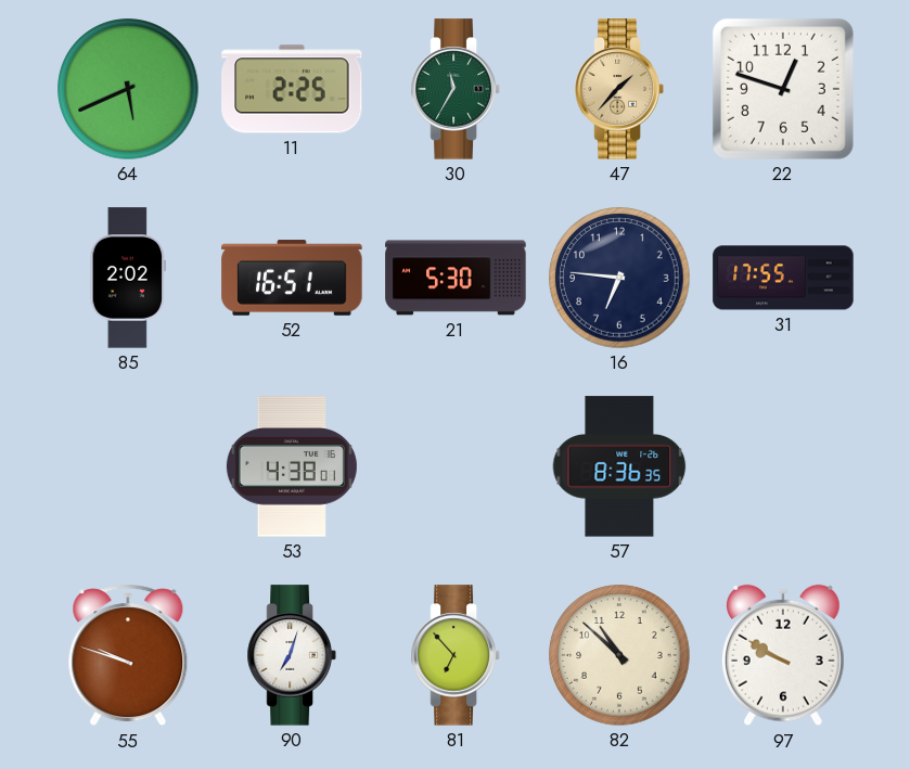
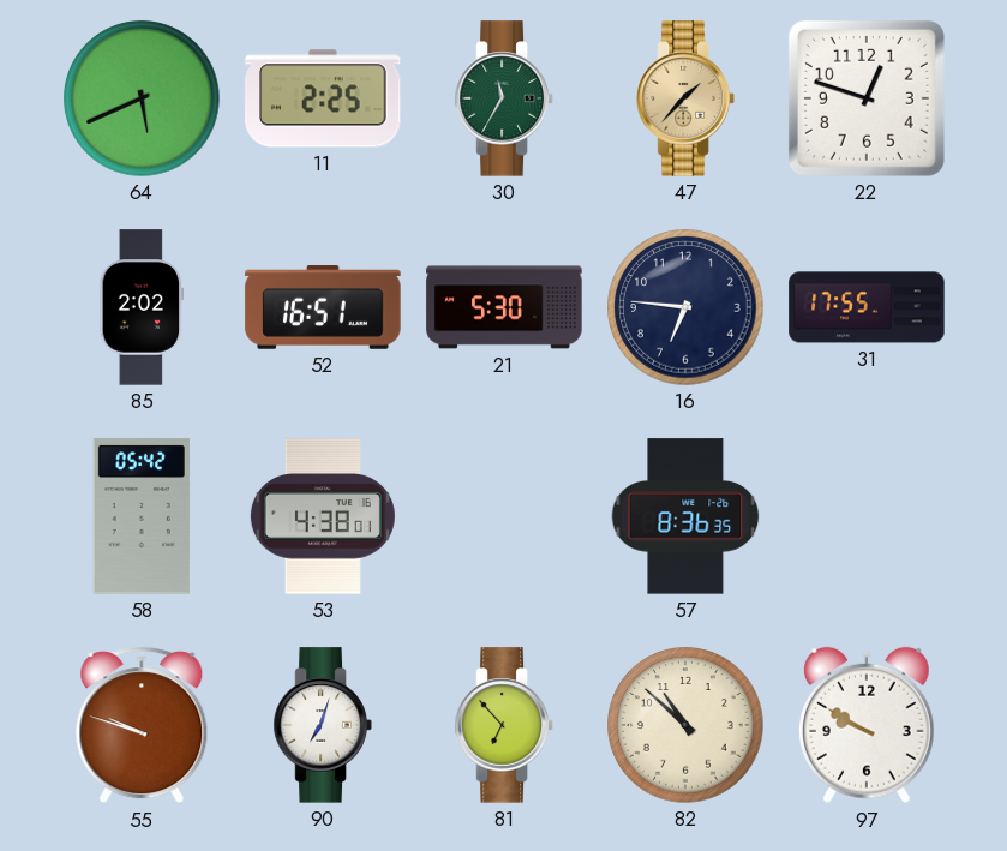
58: none -> 05:42
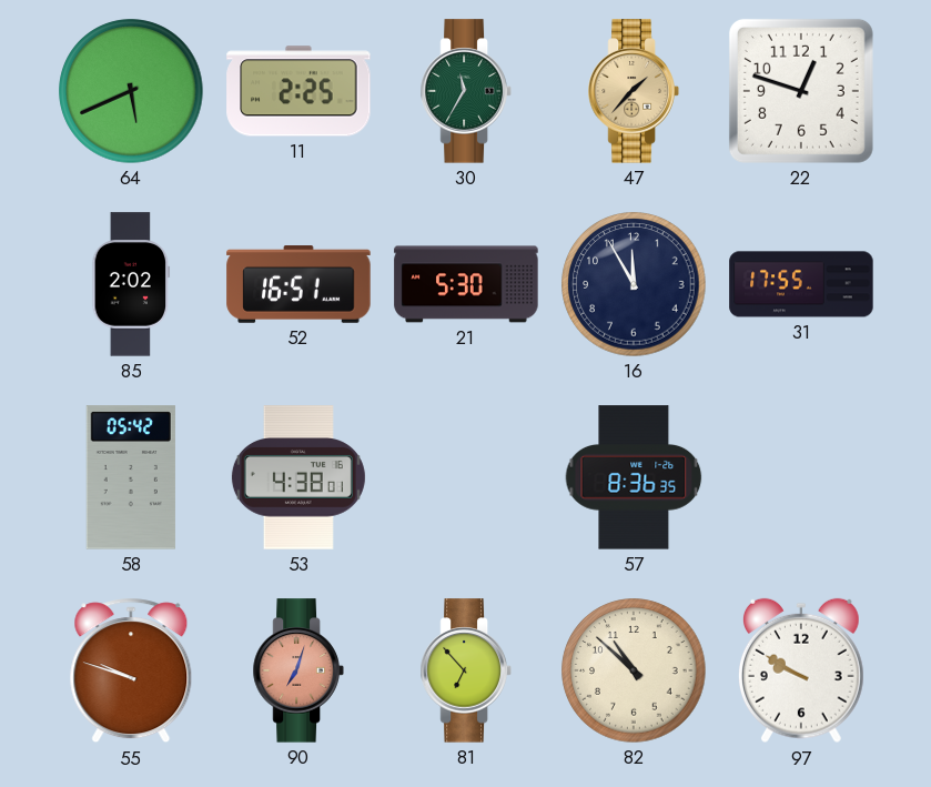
16: 6:46 -> 11:55
90 dial: white -> salmon
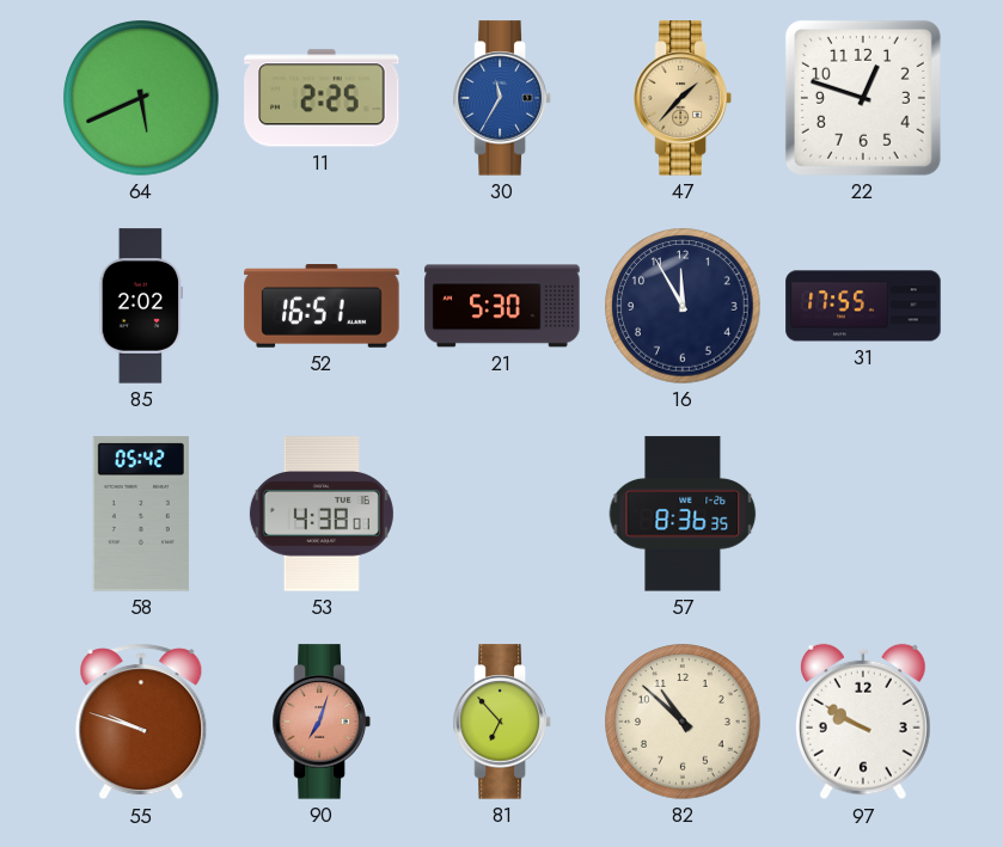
30 dial: green -> blue
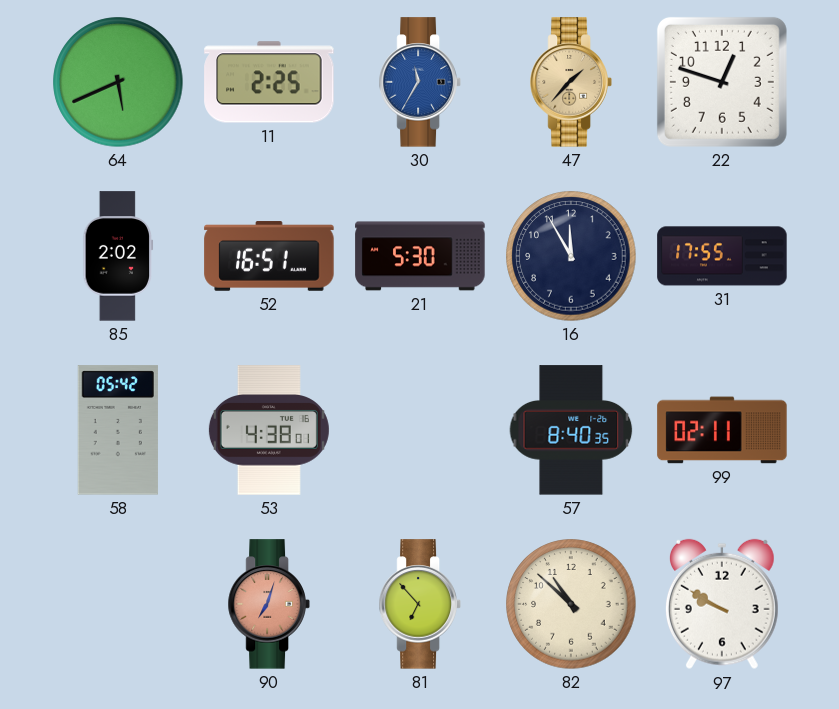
57: 8:36 -> 8:40
99: none -> 02:11
55: 9:48 -> none
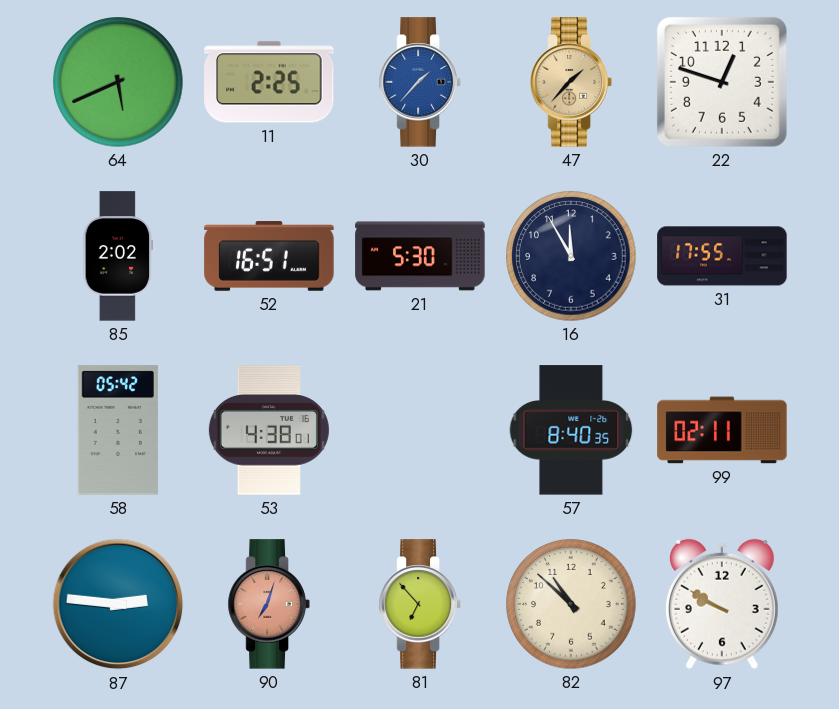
30: 11:35 -> 1:37
87: none -> 2:46
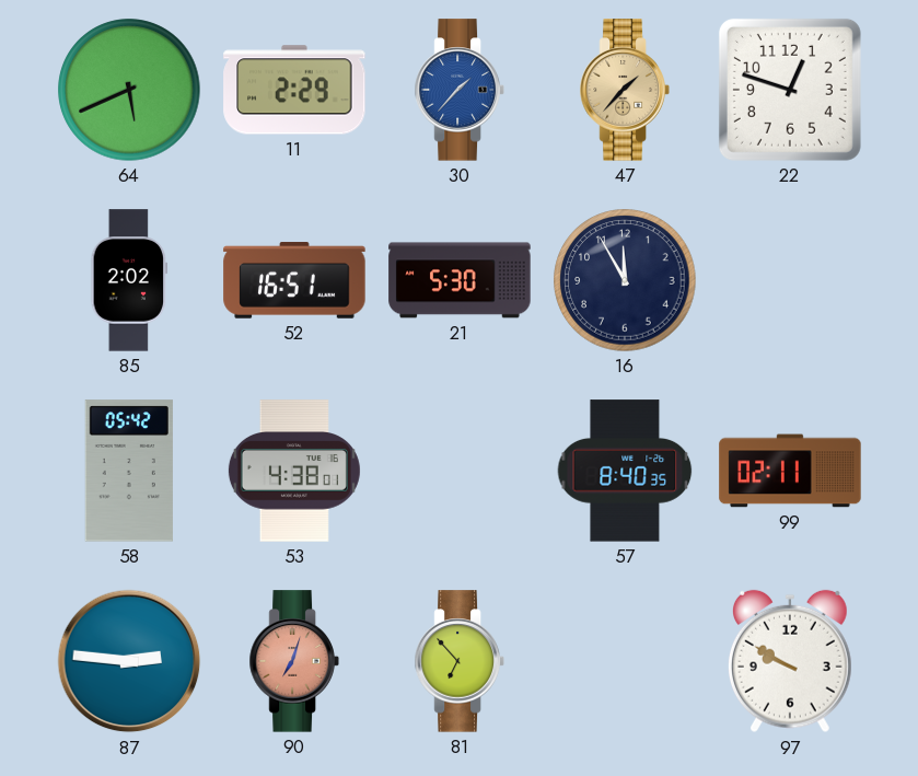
11: 2:25 -> 2:29
31: 17:55 -> none
82: 10:52 -> none
